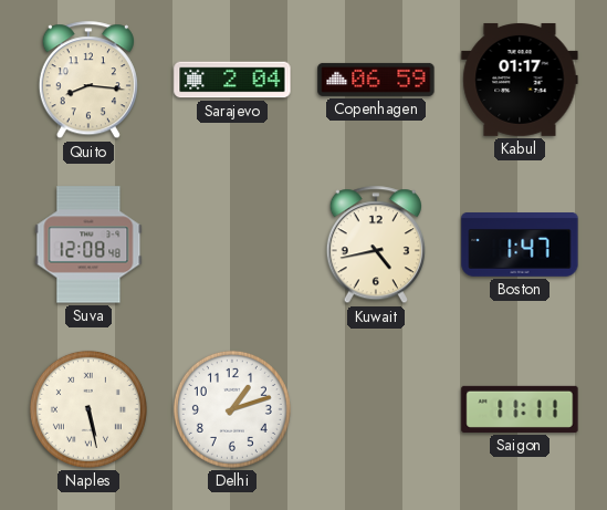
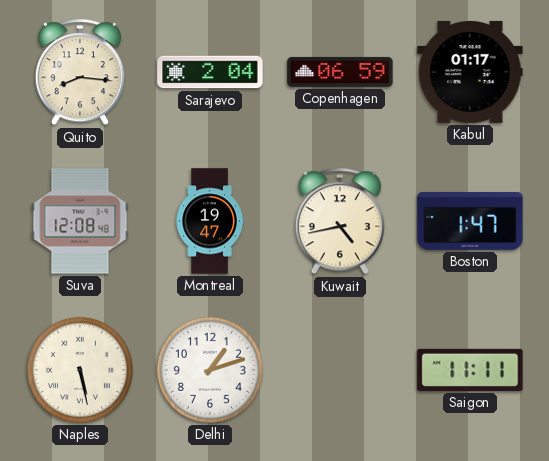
Montreal: none -> 19:47
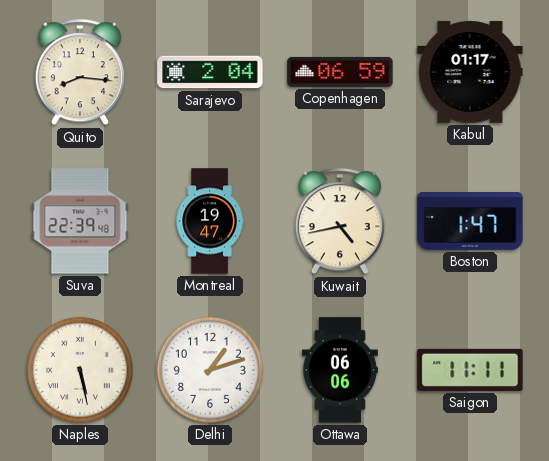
Suva: 12:08 -> 22:39
Ottawa: none -> 06:06
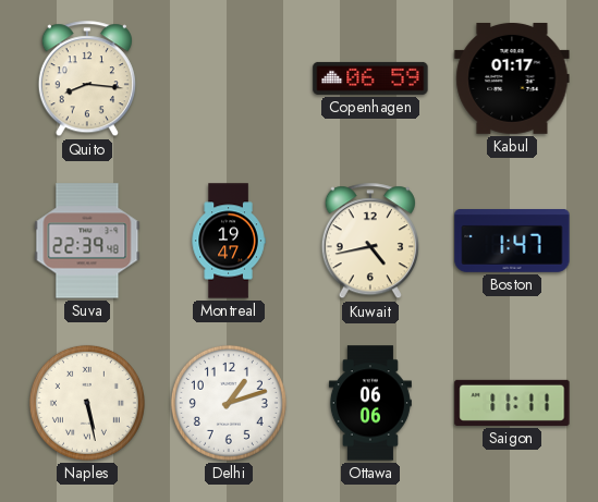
Sarajevo: 2:04 -> none
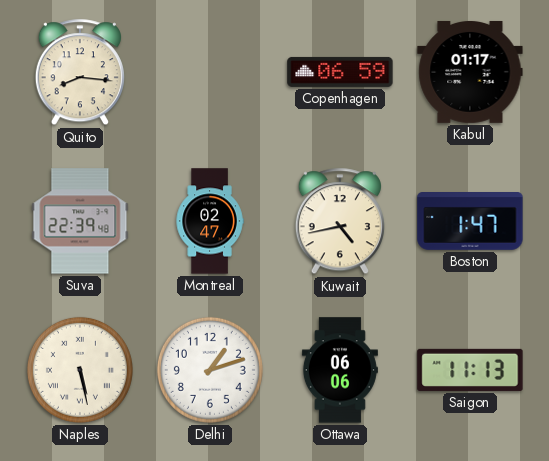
Montreal: 19:47 -> 02:47
Saigon: 11:11 -> 11:13
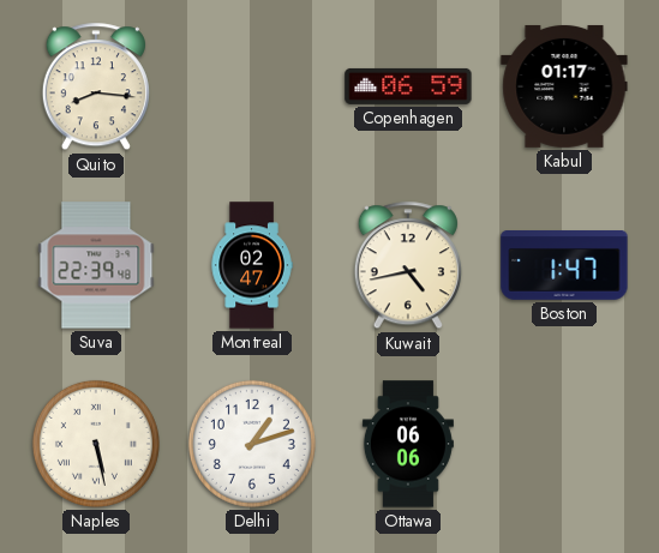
Saigon: 11:13 -> none
